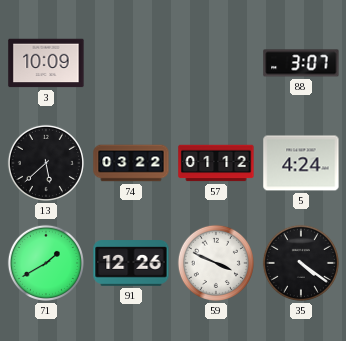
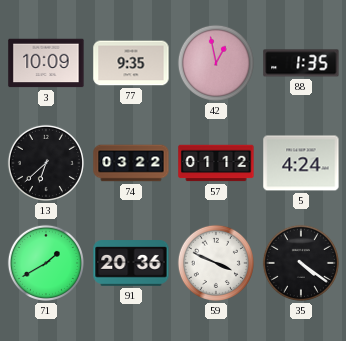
77: none -> 9:35
42: none -> 12:58
88: 3:07 -> 1:35
13: 5:38 -> 6:38
91: 12:26 -> 20:36
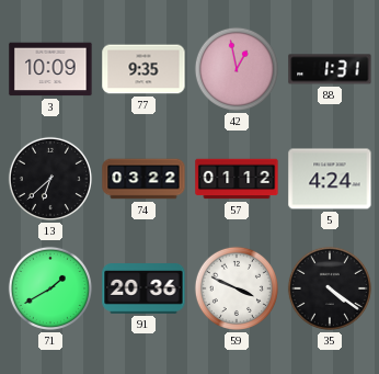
88: 1:35 -> 1:31
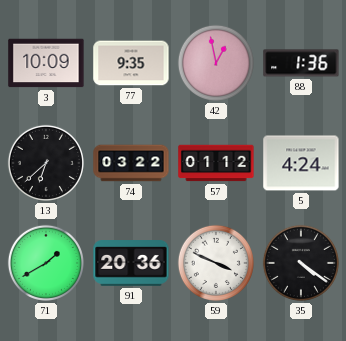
88: 1:31 -> 1:36
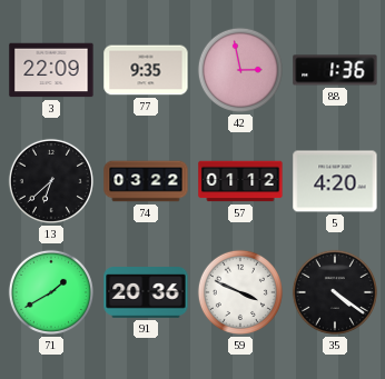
3: 10:09 -> 22:09
42: 12:58 -> 2:58
5: 4:24 -> 4:20
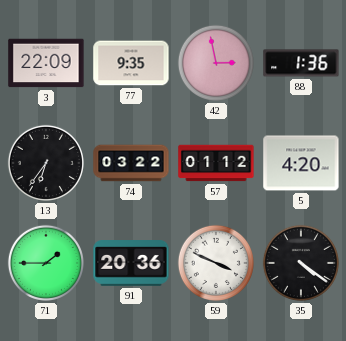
13: 6:38 -> 6:36
71: 1:40 -> 1:45
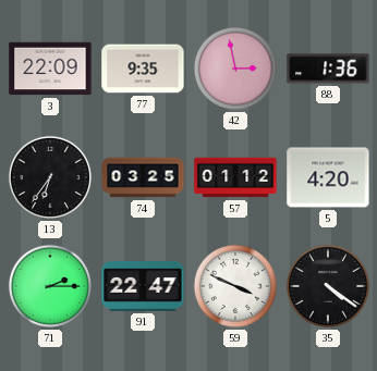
74: 03:22 -> 03:25
71: 1:45 -> 2:15
91: 20:36 -> 22:47
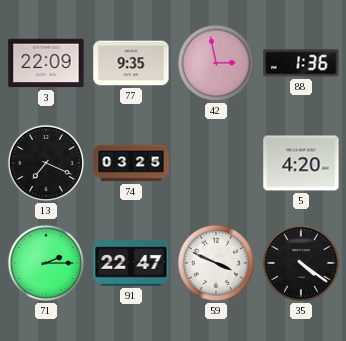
13: 6:36 -> 7:19
57: 01:12 -> none
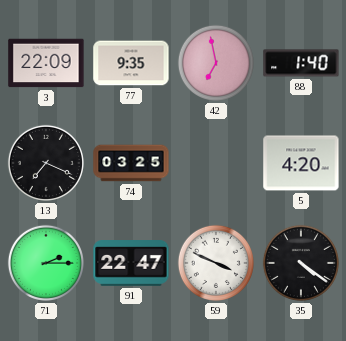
42: 2:58 -> 6:58
88: 1:36 -> 1:40
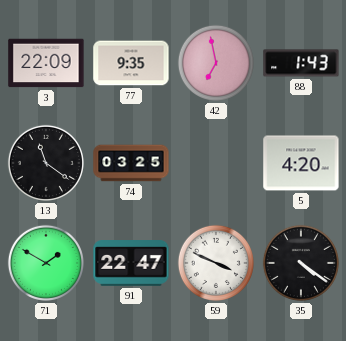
88: 1:40 -> 1:43
13: 7:19 -> 11:21
71: 2:15 -> 1:50
